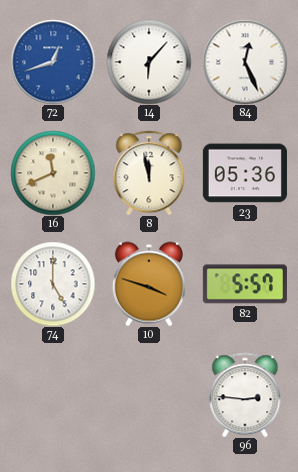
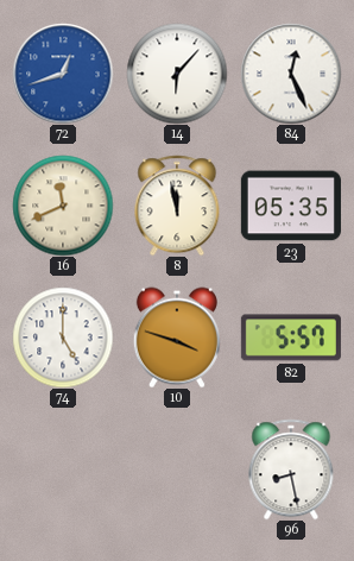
23: 05:36 -> 05:35
96: 2:46 -> 8:28
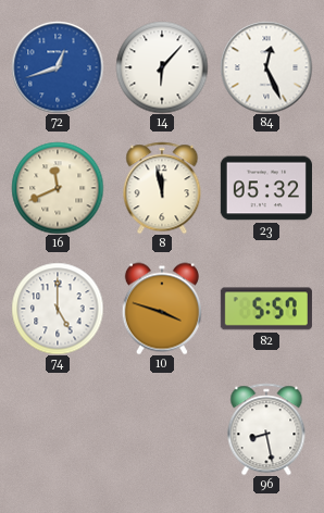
23: 05:35 -> 05:32
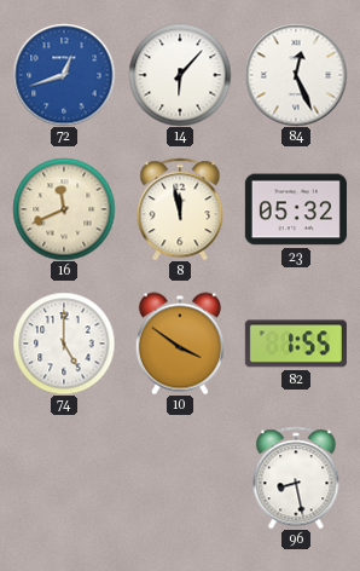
10: 3:48 -> 3:51
82: 5:57 -> 1:55
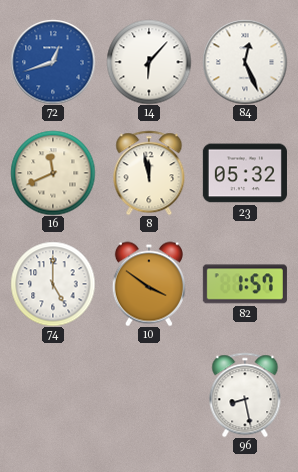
82: 1:55 -> 1:57
